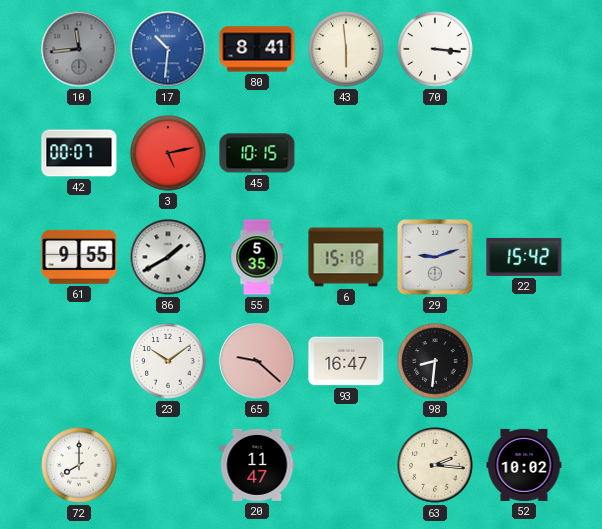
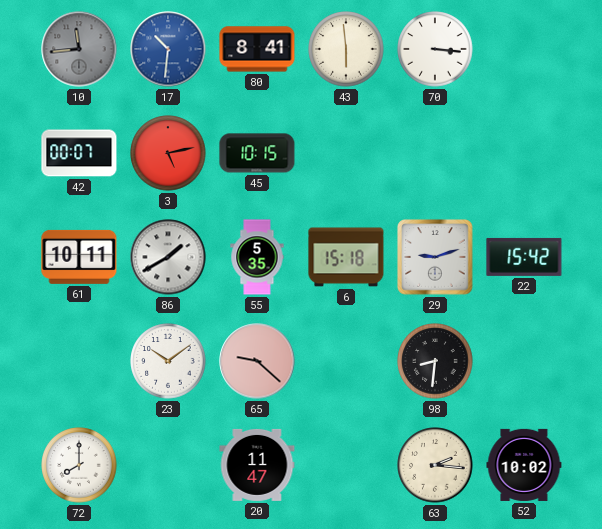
61: 9:55 -> 10:11
93: 16:47 -> none
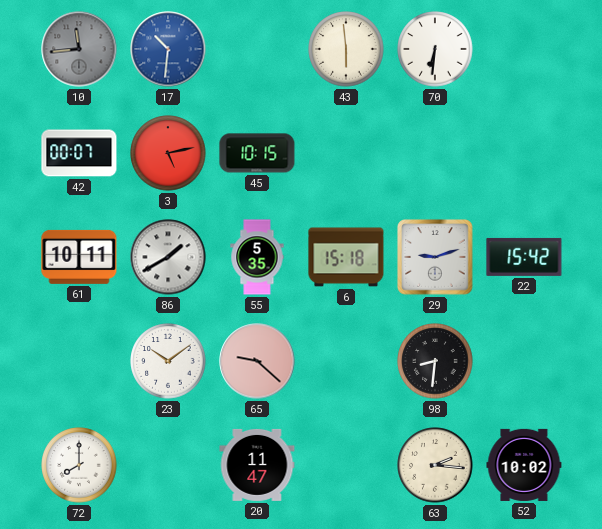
80: 8:41 -> none
70: 3:16 -> 6:31
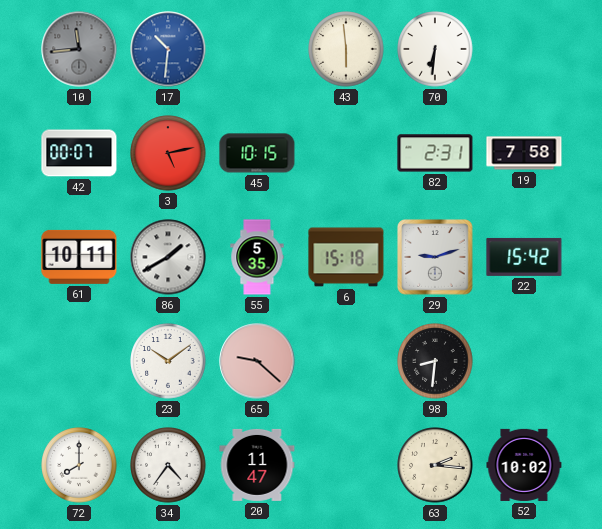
82: none -> 2:31
19: none -> 7:58
34: none -> 4:36
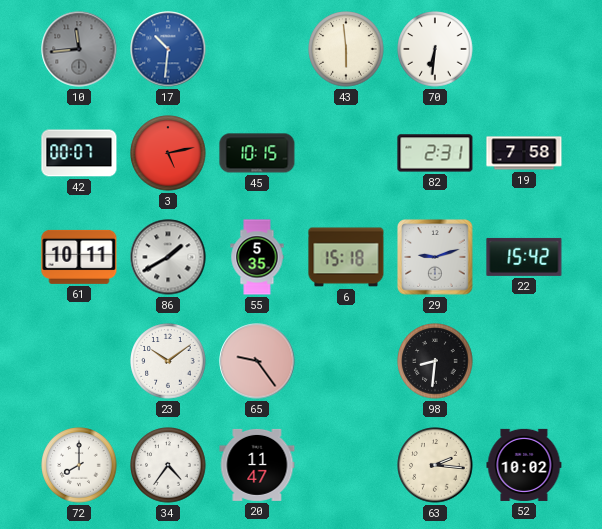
65: 9:22 -> 9:24
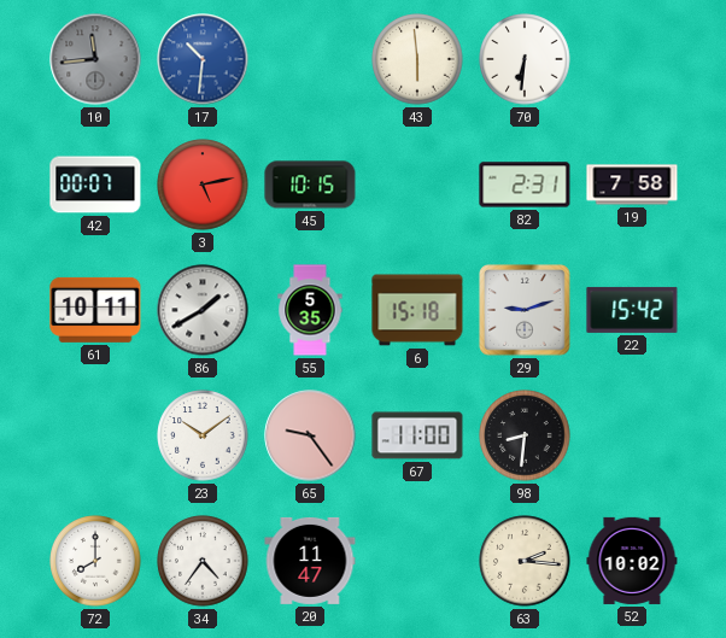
67: none -> 11:00
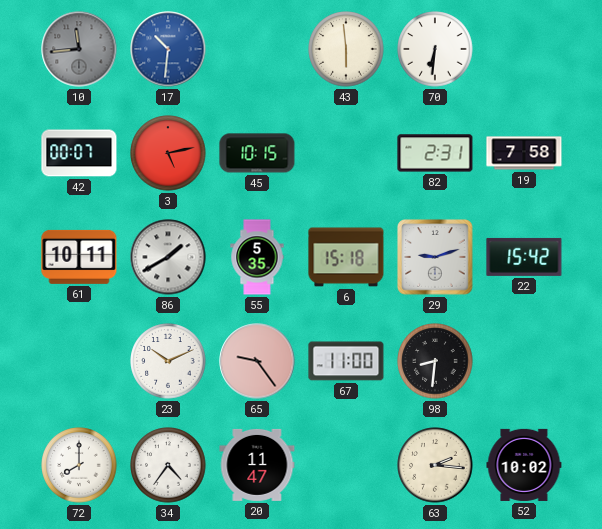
23: 10:09 -> 10:11
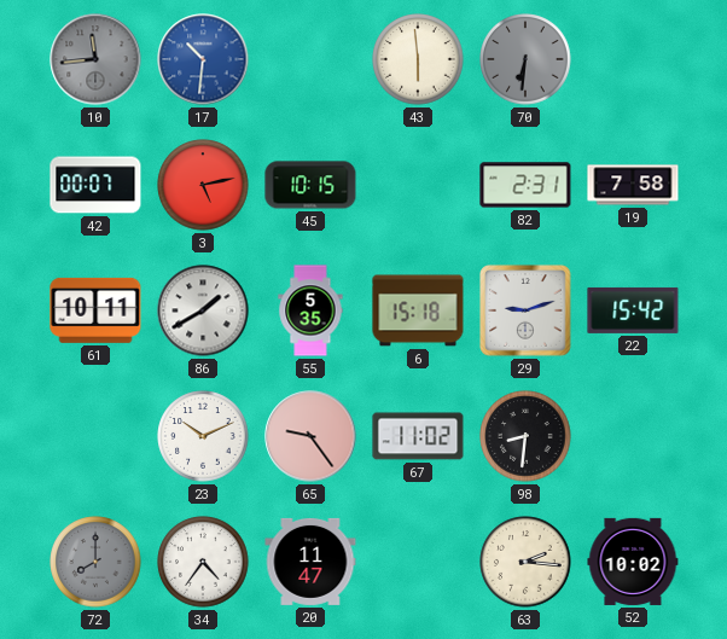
70 dial: white -> grey
67: 11:00 -> 11:02
72 dial: white -> grey
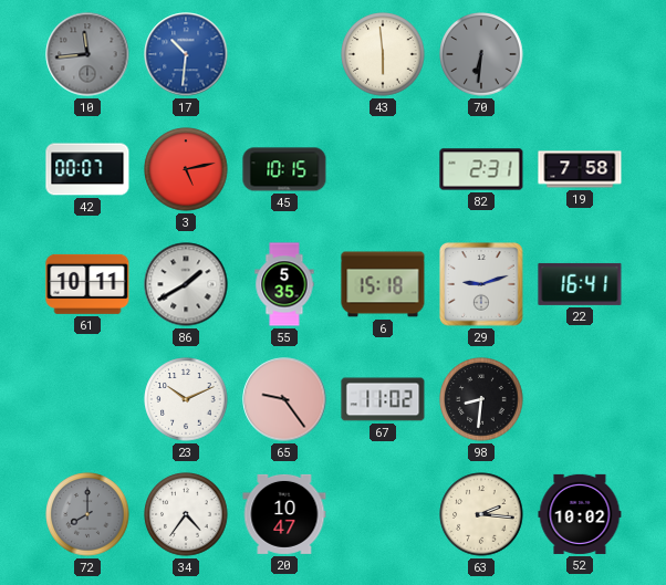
22: 15:42 -> 16:41
20: 11:47 -> 10:47
